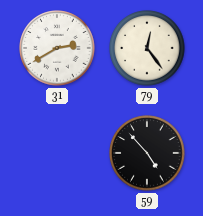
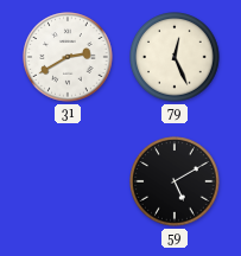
79: 12:24 -> 12:26
59: 4:53 -> 5:10
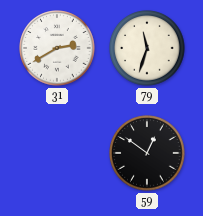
79: 12:26 -> 11:33
59: 5:10 -> 12:51
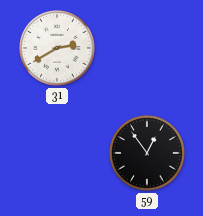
79: 11:33 -> none
59: 12:51 -> 12:54
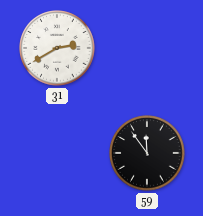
59: 12:54 -> 11:54
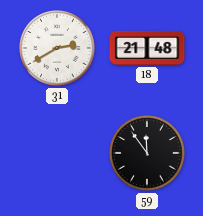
18: none -> 21:48
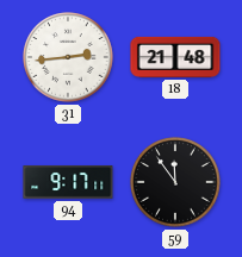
31: 2:40 -> 2:44
94: none -> 9:17
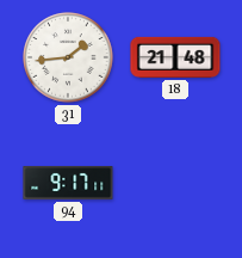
31: 2:44 -> 1:44
59: 11:54 -> none
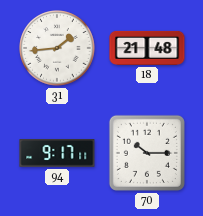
70: none -> 10:15
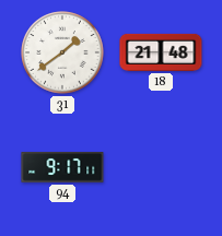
31: 1:44 -> 1:39
70: 10:15 -> none
